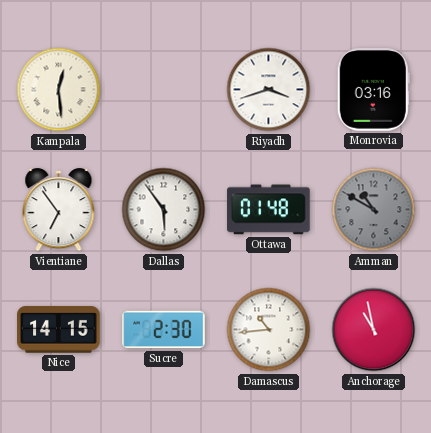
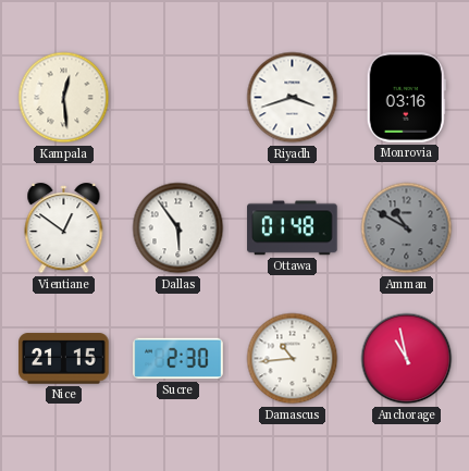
Vientiane: 6:54 -> 12:51
Nice: 14:15 -> 21:15
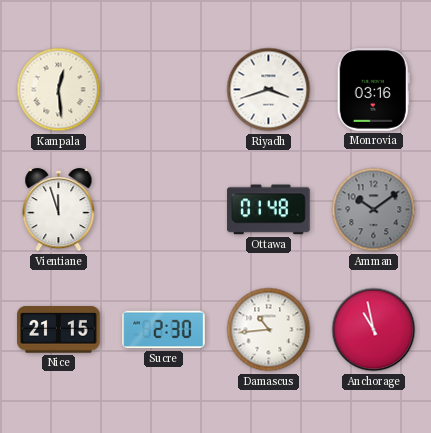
Vientiane: 12:51 -> 11:57
Dallas: 5:54 -> none
Amman: 10:50 -> 10:09
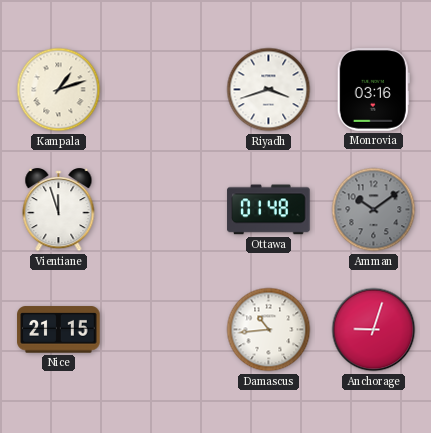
Kampala: 12:29 -> 1:12
Sucre: 2:30 -> none
Anchorage: 10:58 -> 9:03
